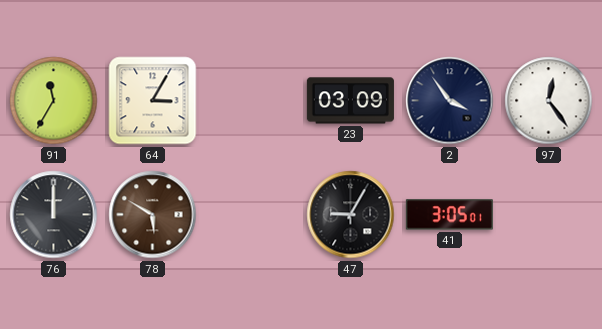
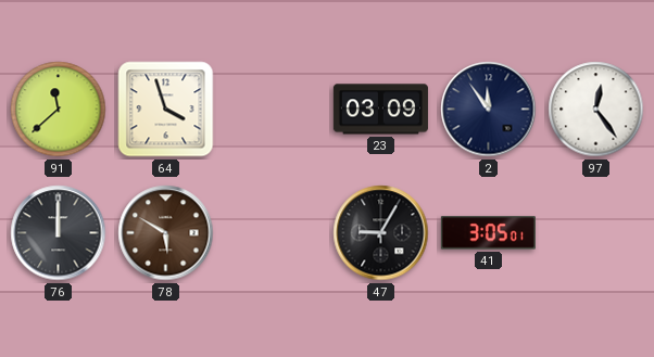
91: 11:35 -> 11:38
64: 3:05 -> 3:57
2: 3:54 -> 11:54
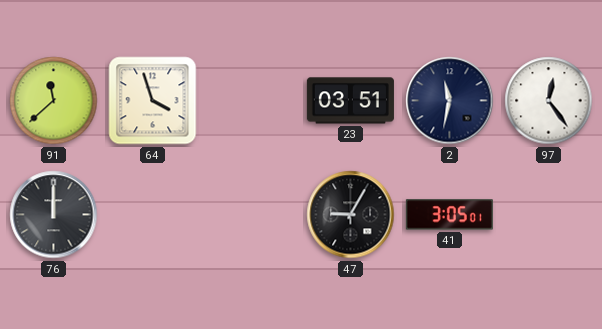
23: 03:09 -> 03:51
2: 11:54 -> 11:32
78: 5:50 -> none
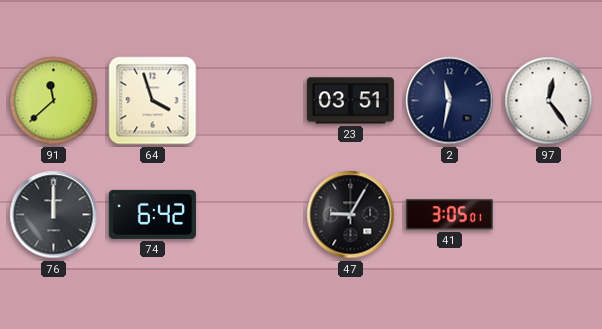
74: none -> 6:42
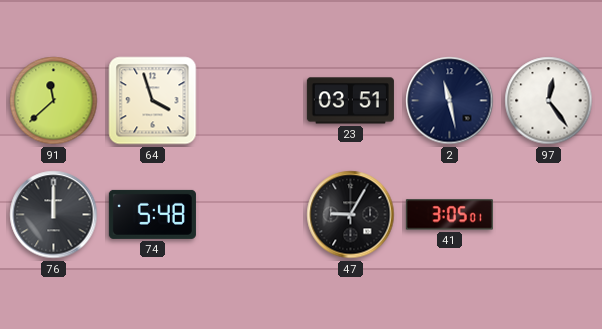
2: 11:32 -> 11:28
74: 6:42 -> 5:48
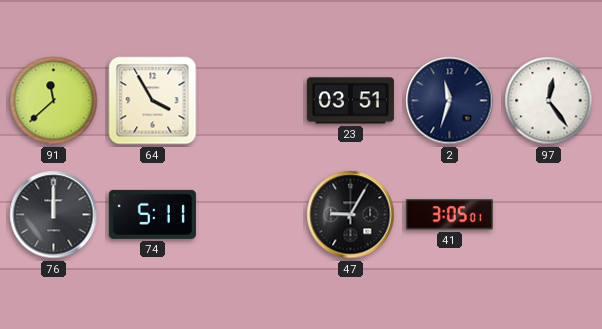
64: 3:57 -> 3:55
2: 11:28 -> 11:33
74: 5:48 -> 5:11
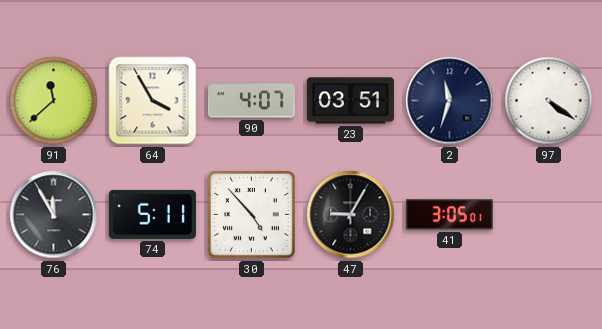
90: none -> 4:07
97: 12:24 -> 4:21
76: 12:00 -> 11:55
30: none -> 4:53
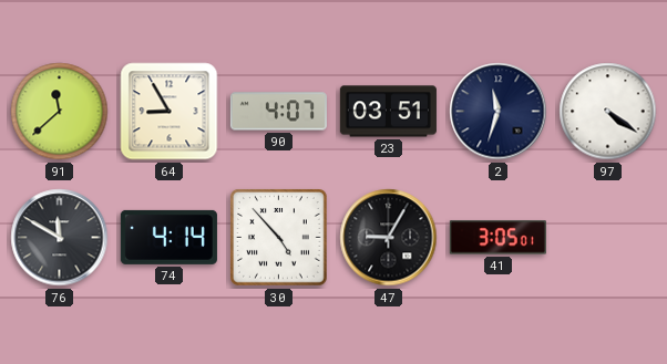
64: 3:55 -> 8:55
76: 11:55 -> 11:50
74: 5:11 -> 4:14
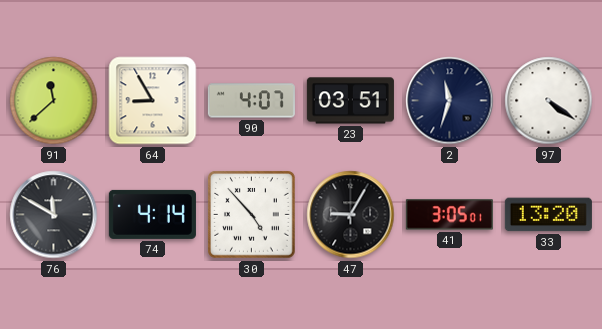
33: none -> 13:20
